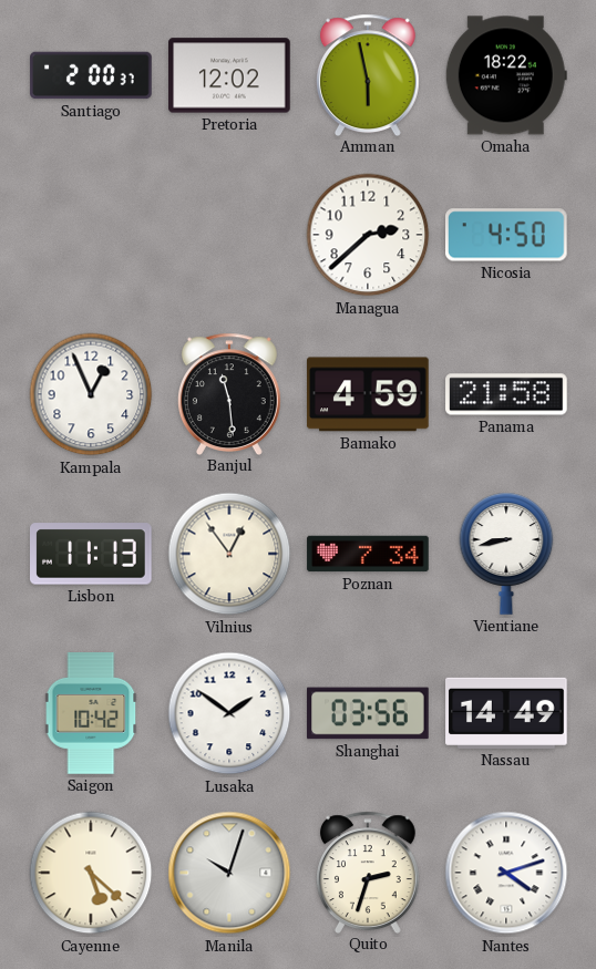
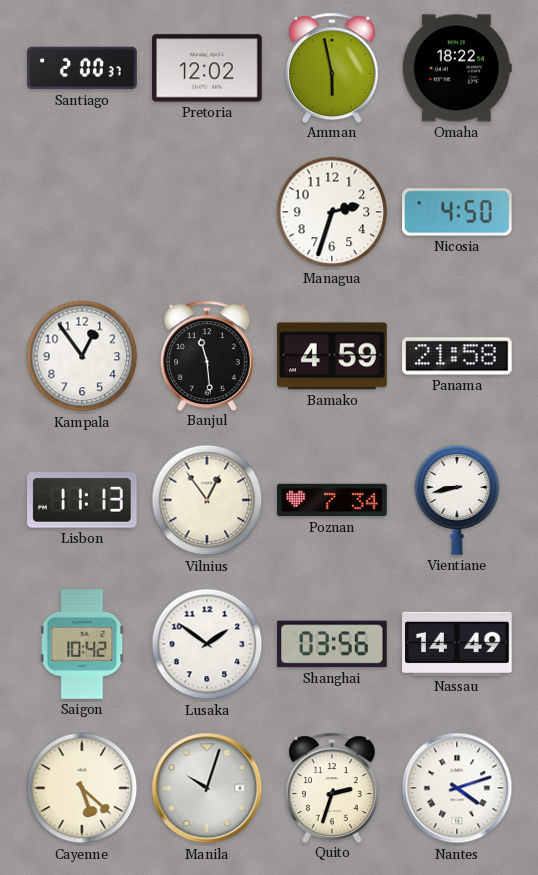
Managua: 2:38 -> 2:33
Kampala: 12:56 -> 12:54
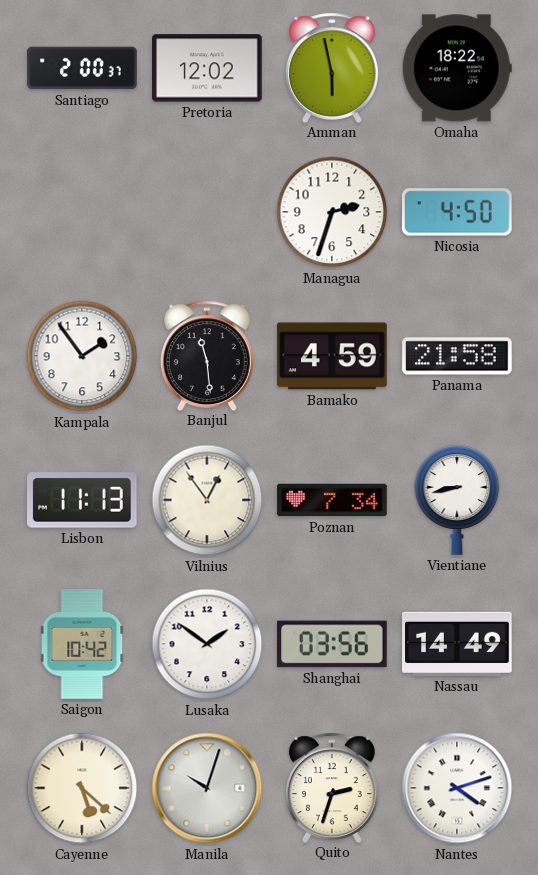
Kampala: 12:54 -> 1:54
